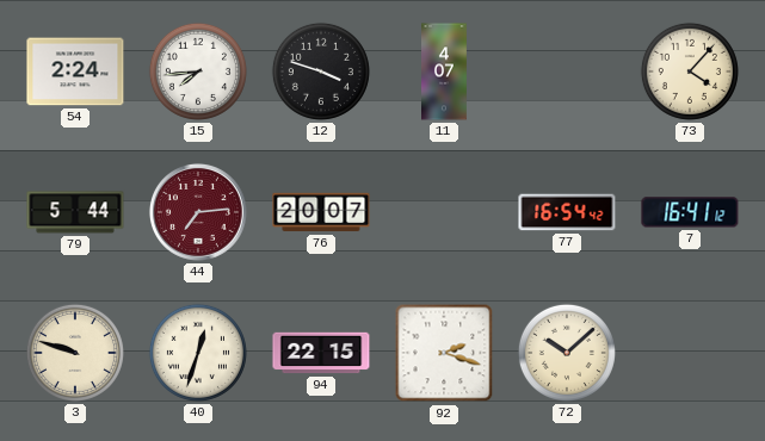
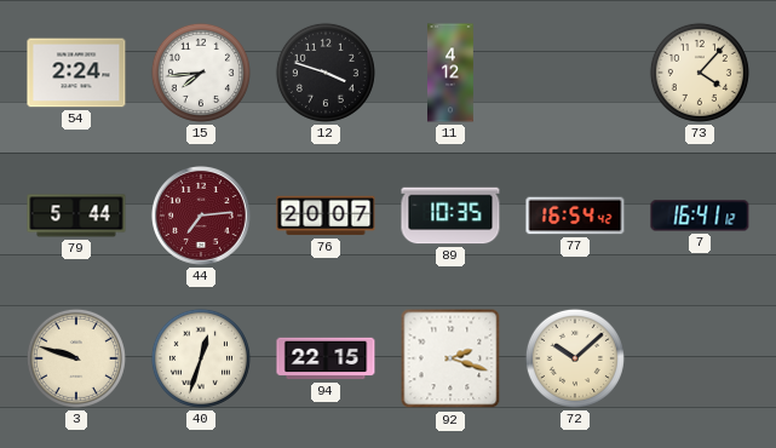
11: 4:07 -> 4:12
89: none -> 10:35
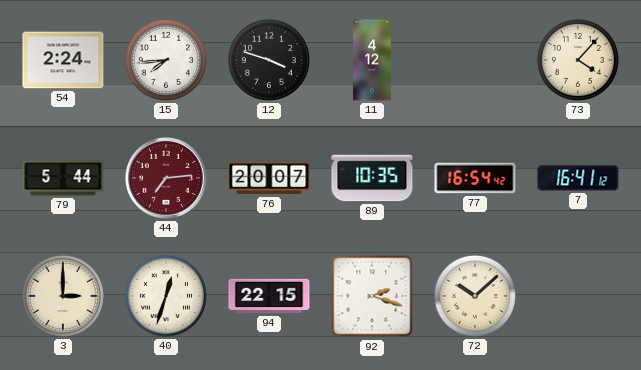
3: 9:48 -> 3:00
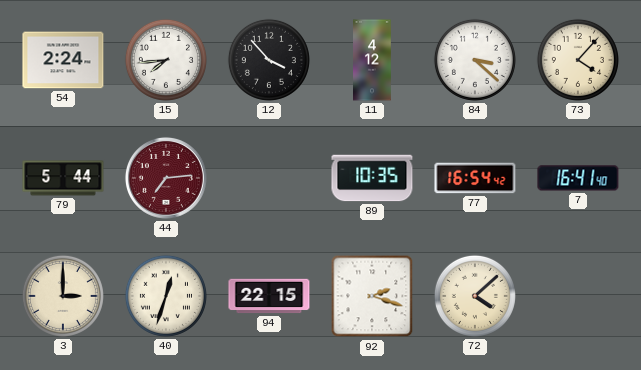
12: 3:48 -> 3:53
84: none -> 3:22
76: 20:07 -> none
7: 16:41:12 -> 16:41:40
72: 10:08 -> 4:08
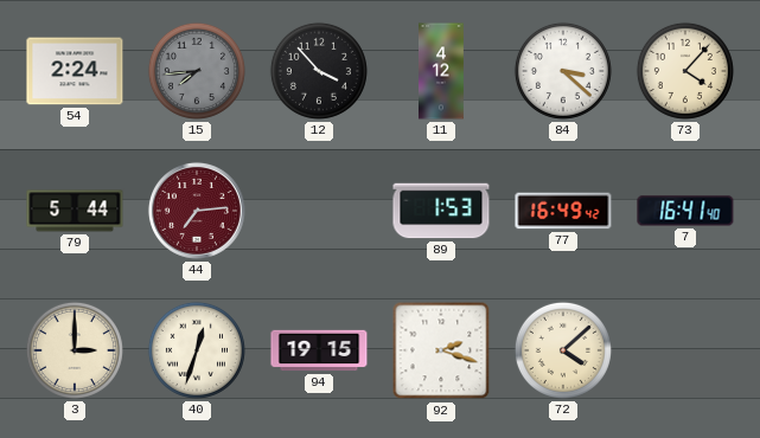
15 dial: white -> grey
89: 10:35 -> 1:53
77: 16:54 -> 16:49
94: 22:15 -> 19:15
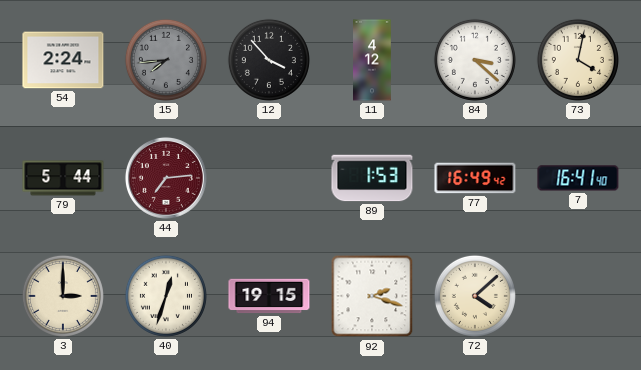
73: 4:07 -> 4:02
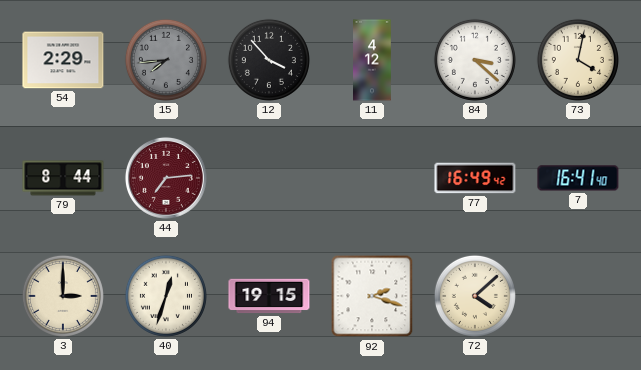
54: 2:24 -> 2:29
79: 5:44 -> 8:44
89: 1:53 -> none
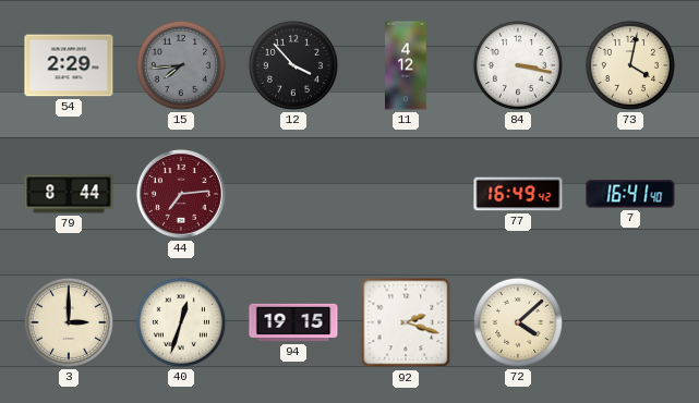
84: 3:22 -> 3:17
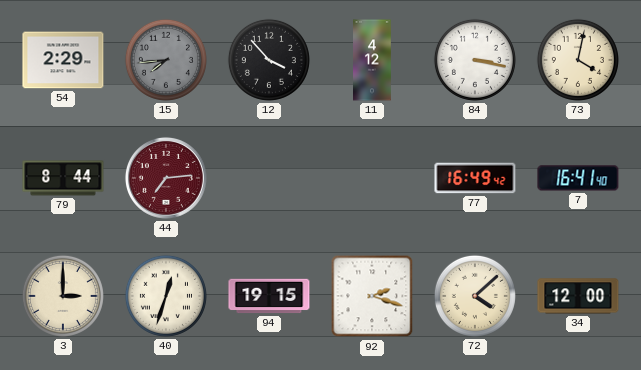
34: none -> 12:00
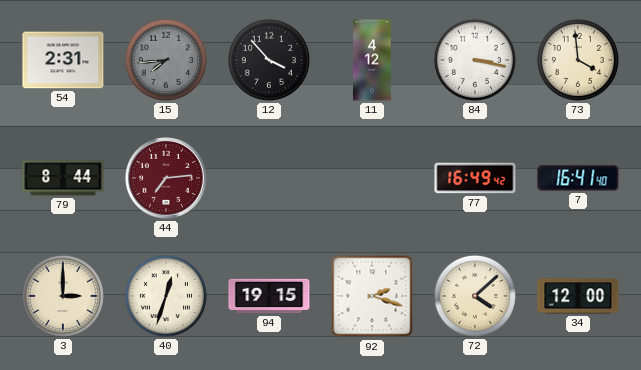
54: 2:29 -> 2:31
73: 4:02 -> 3:59
